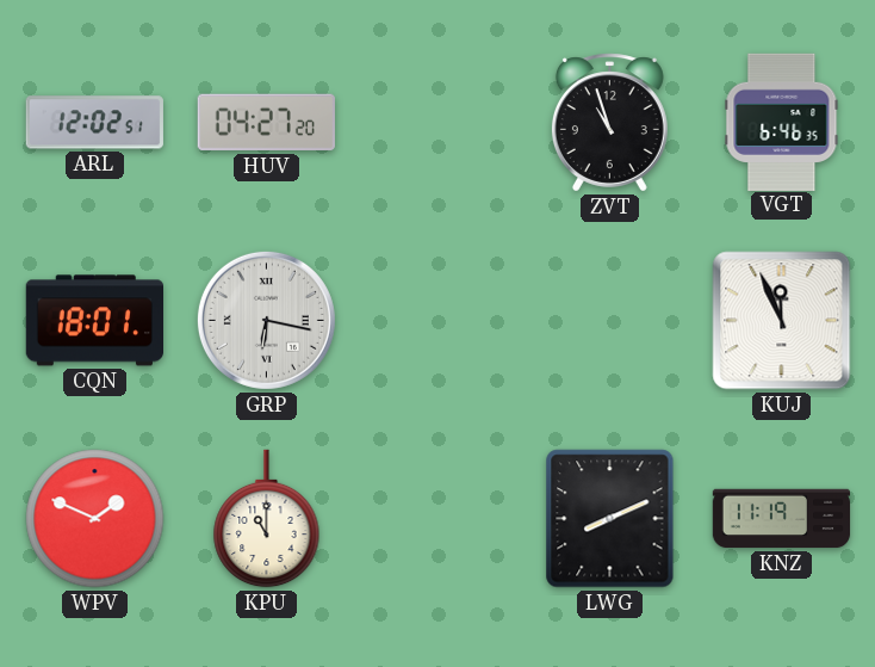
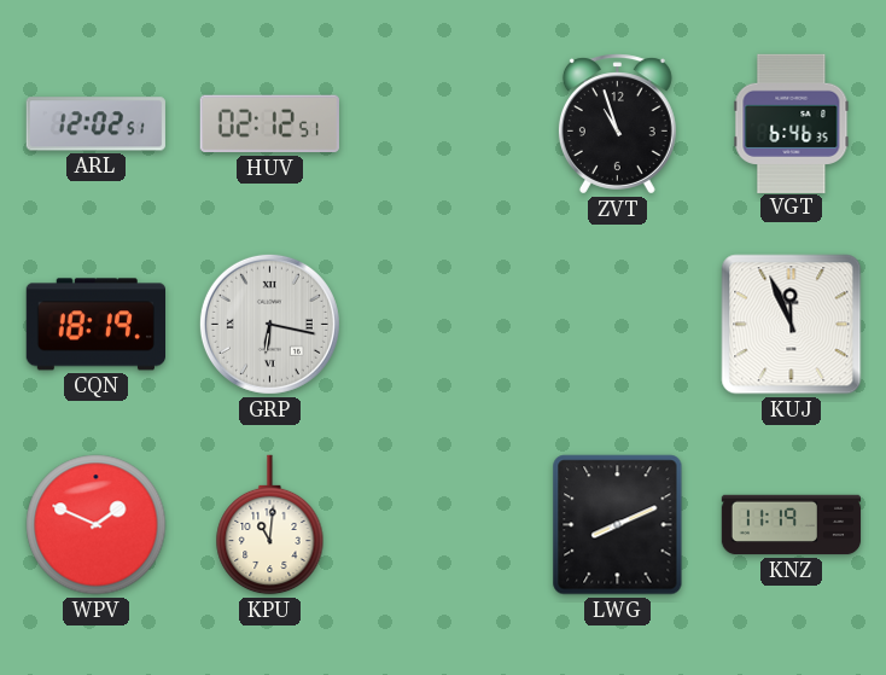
HUV: 04:27 -> 02:12
CQN: 18:01 -> 18:19
KPU: 11:00 -> 11:01
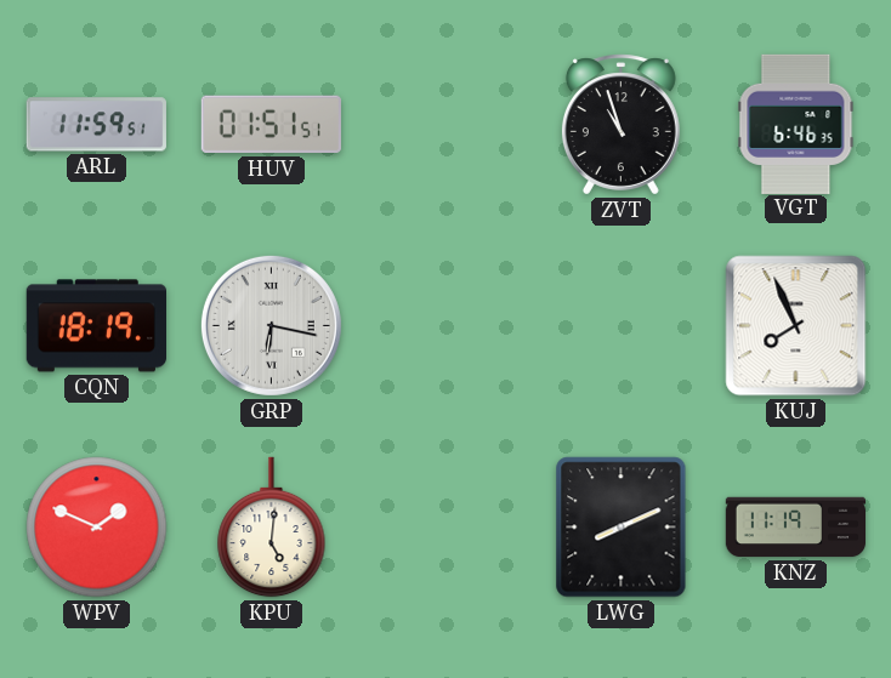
ARL: 12:02 -> 11:59
HUV: 02:12 -> 01:51
KUJ: 11:56 -> 7:56
KPU: 11:01 -> 5:01
